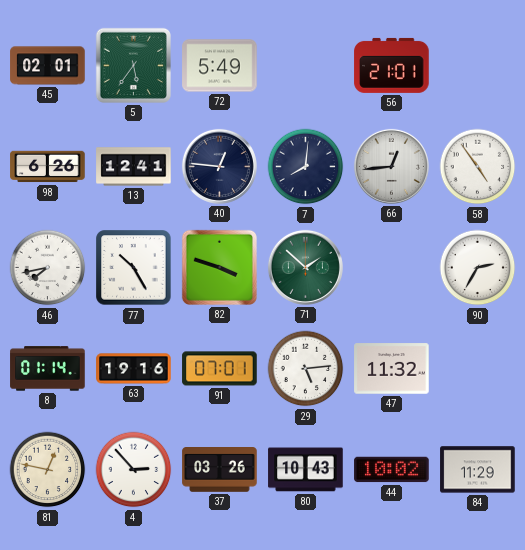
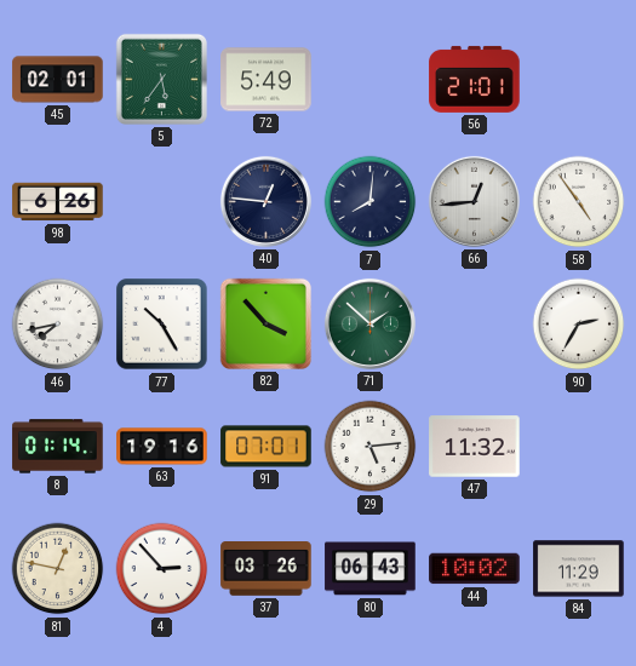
13: 12:41 -> none
82: 3:48 -> 3:53
80: 10:43 -> 06:43
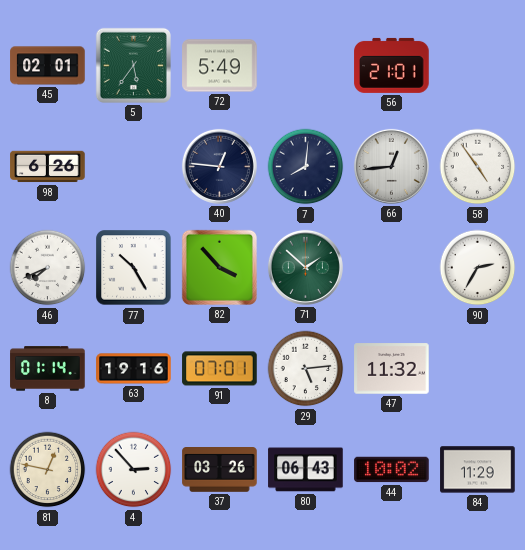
46: 7:43 -> 7:41
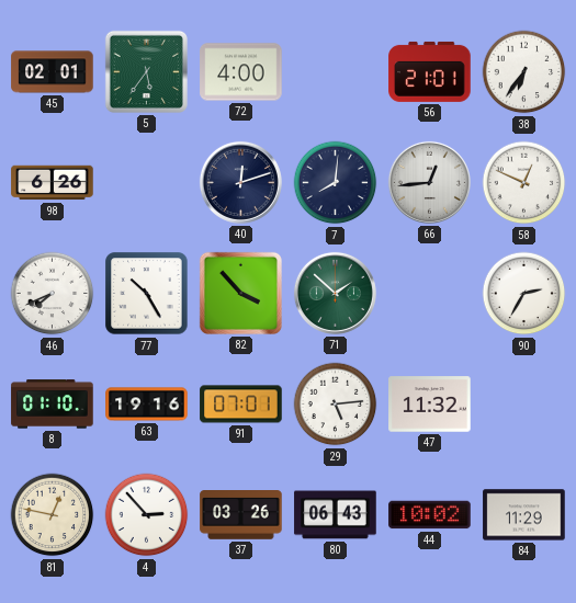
72: 5:49 -> 4:00
38: none -> 6:36
40: 12:46 -> 12:12
58: 4:54 -> 12:49
8: 01:14 -> 01:10
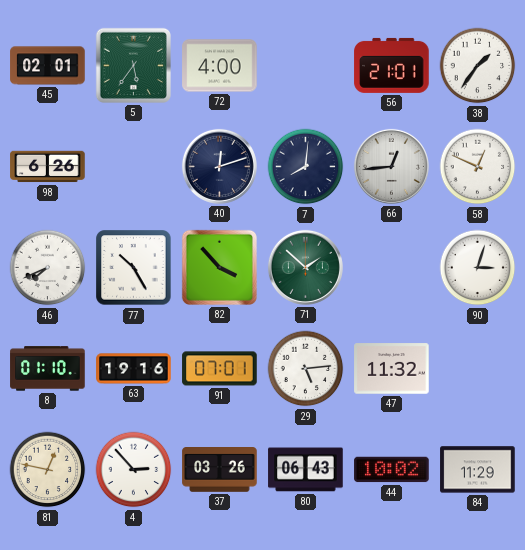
38: 6:36 -> 1:36
90: 2:35 -> 3:03
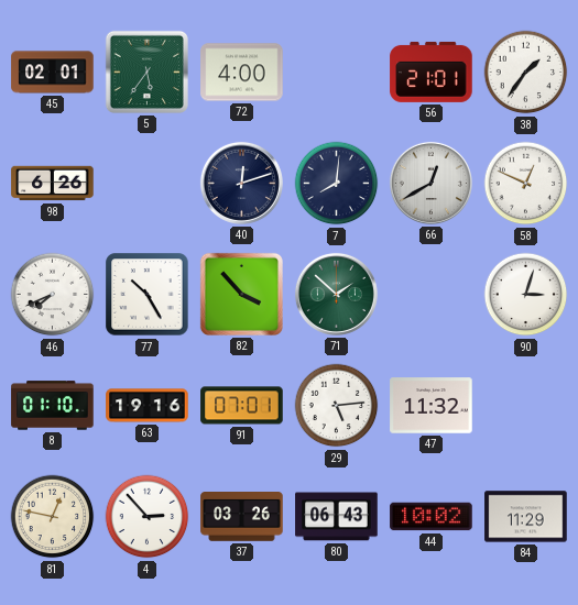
66: 12:44 -> 12:40
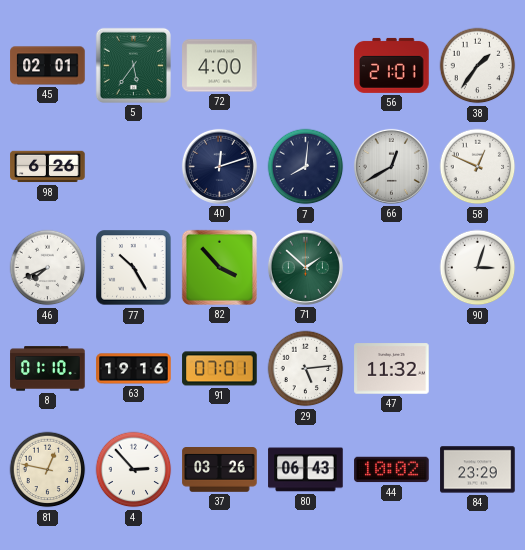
84: 11:29 -> 23:29
